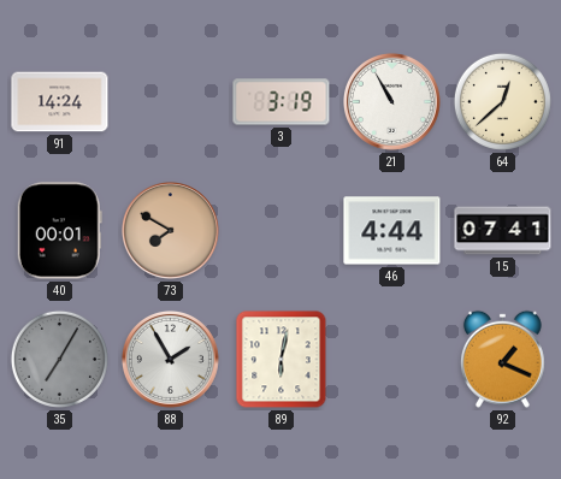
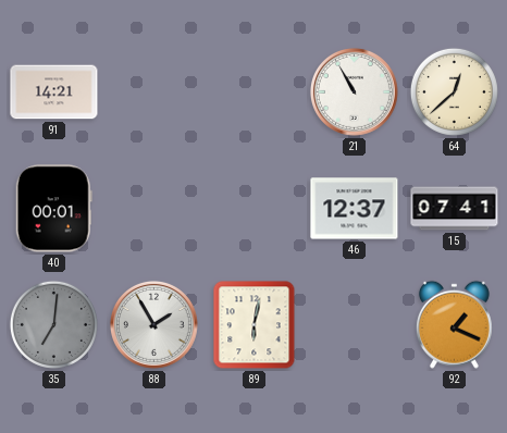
91: 14:24 -> 14:21
3: 3:19 -> none
73: 7:50 -> none
46: 4:44 -> 12:37
35: 7:05 -> 7:01
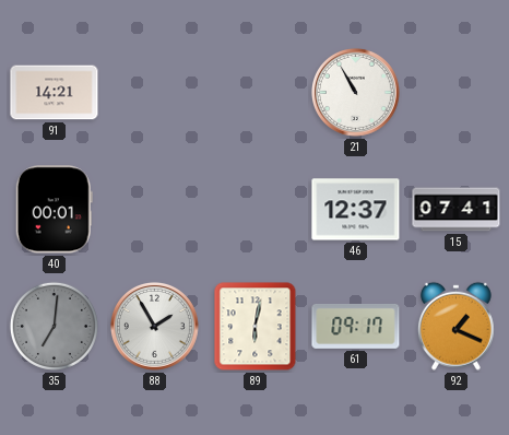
64: 12:38 -> none
61: none -> 09:17
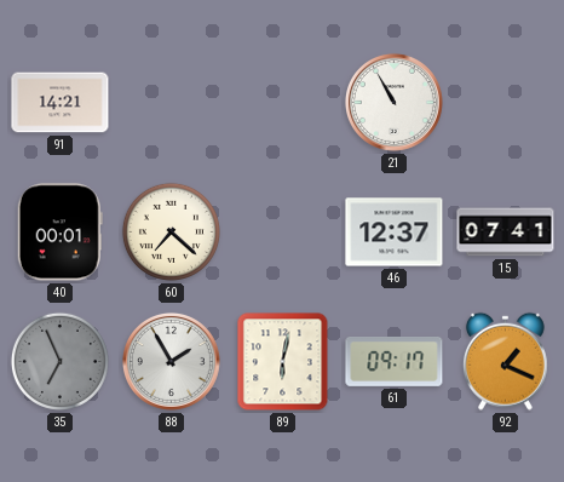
60: none -> 7:22
35: 7:01 -> 6:56
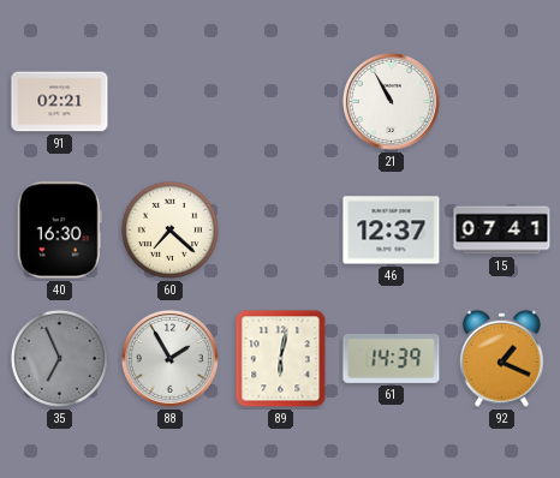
91: 14:21 -> 02:21
40: 00:01 -> 16:30
61: 09:17 -> 14:39
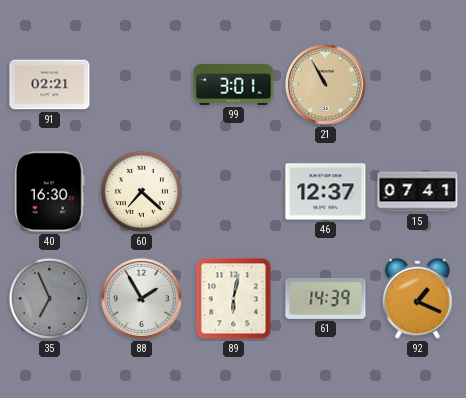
99: none -> 3:01
21 dial: white -> champagne
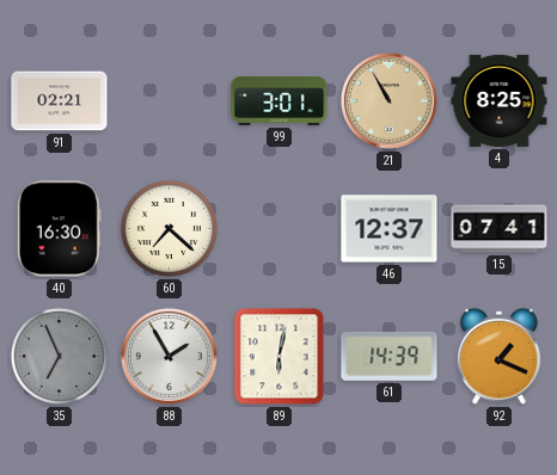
4: none -> 8:25
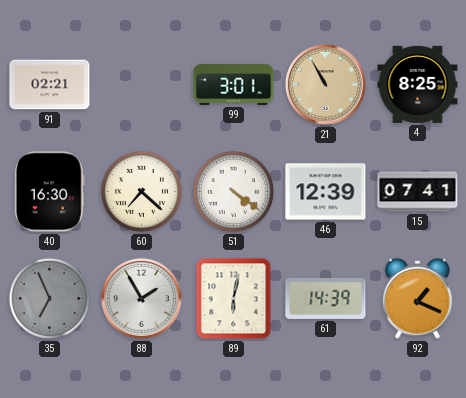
51: none -> 4:21
46: 12:37 -> 12:39
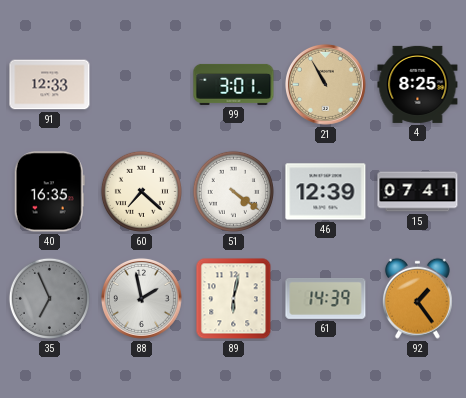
91: 02:21 -> 12:33
40: 16:30 -> 16:35
88: 1:55 -> 1:58
92: 1:19 -> 1:24
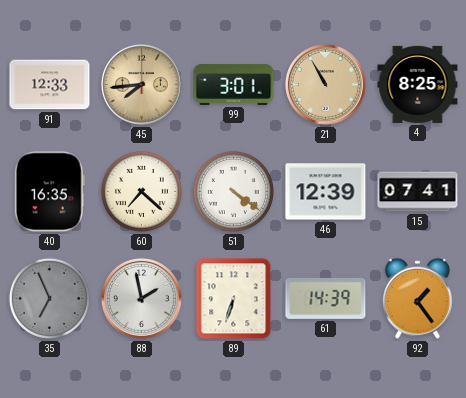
45: none -> 7:44
89: 6:02 -> 6:33
